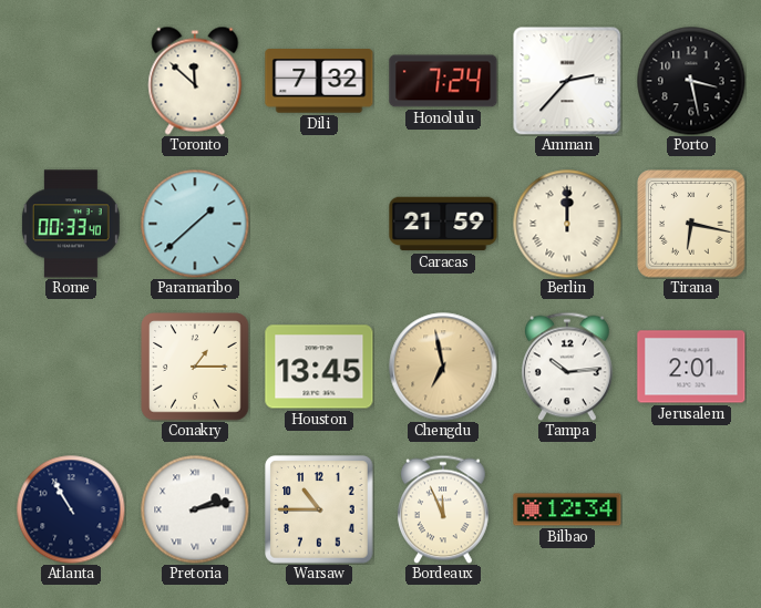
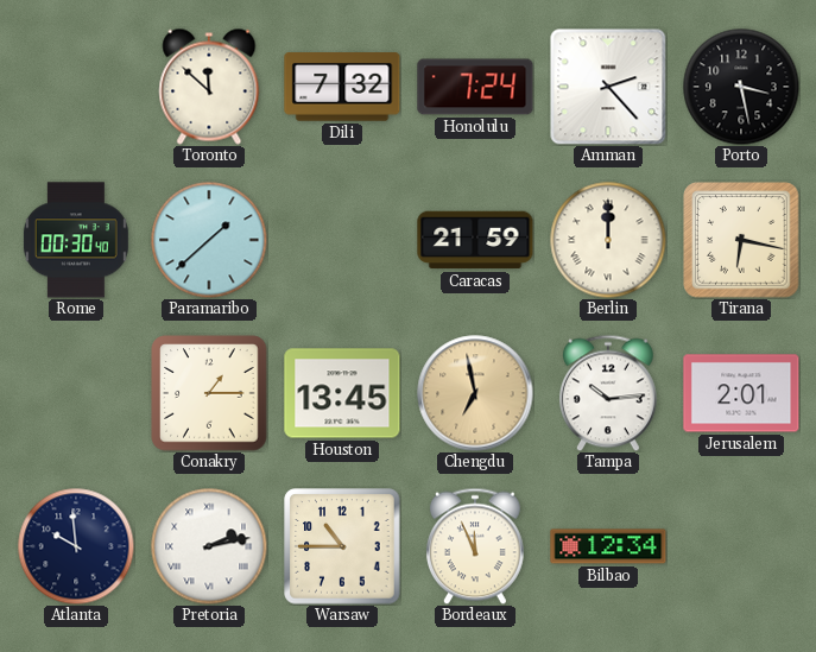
Amman: 2:37 -> 2:23
Rome: 00:33 -> 00:30
Atlanta: 10:55 -> 9:59
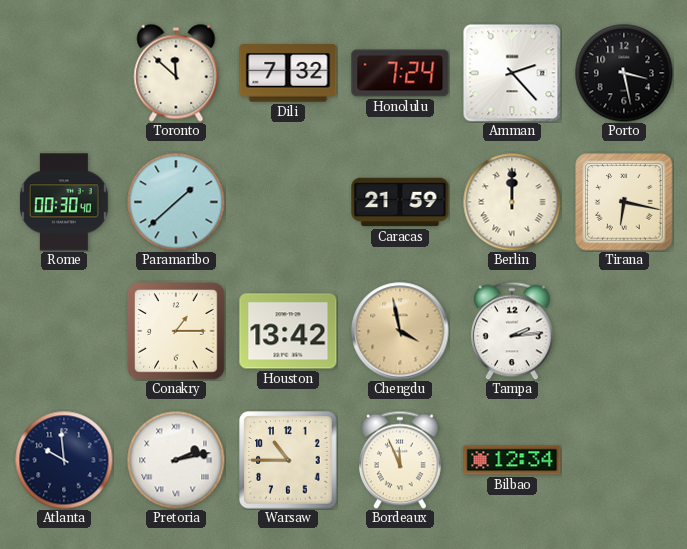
Houston: 13:45 -> 13:42
Chengdu: 6:58 -> 3:58
Tampa: 10:14 -> 2:14
Jerusalem: 2:01 -> none
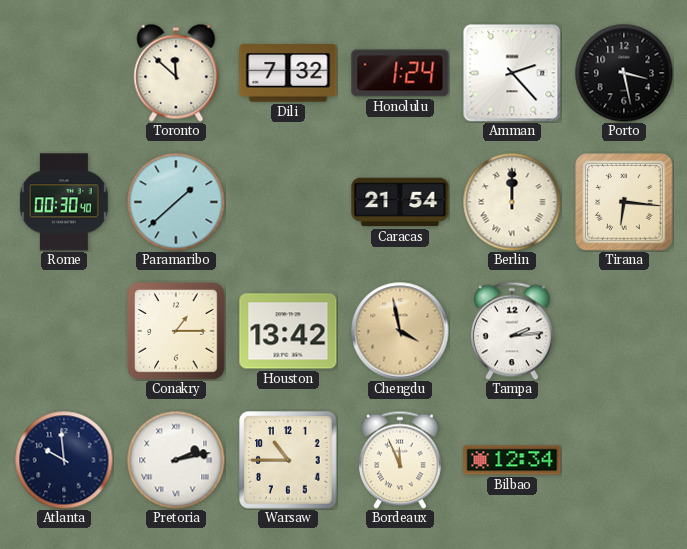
Honolulu: 7:24 -> 1:24
Caracas: 21:59 -> 21:54
Tirana: 6:17 -> 6:16
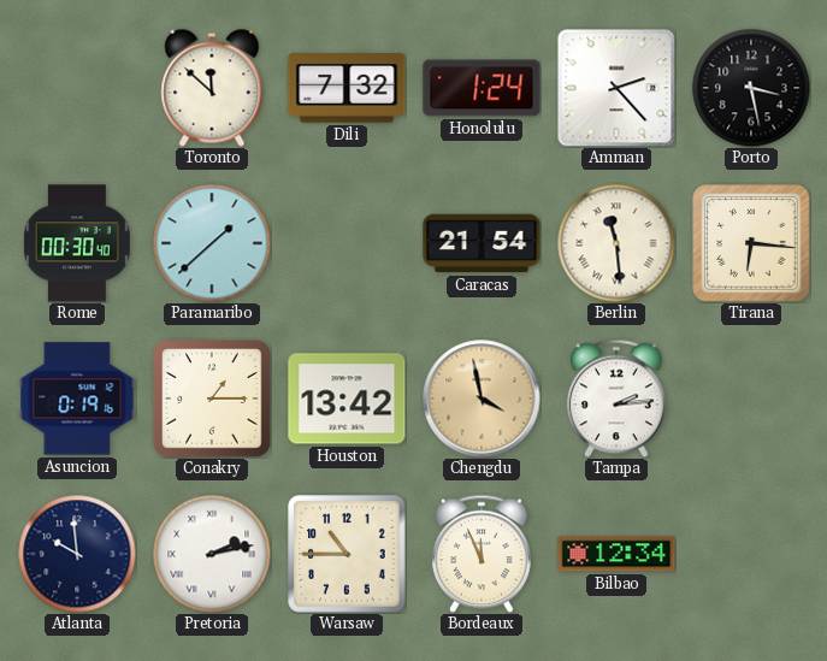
Berlin: 12:00 -> 11:29
Asuncion: none -> 0:19
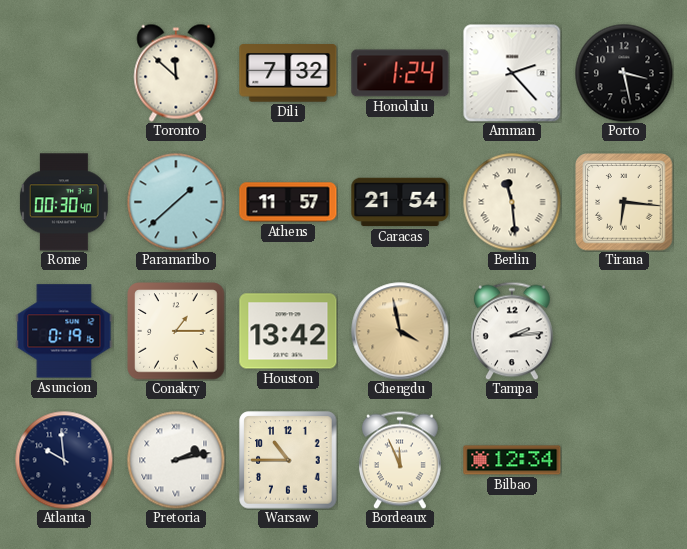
Athens: none -> 11:57
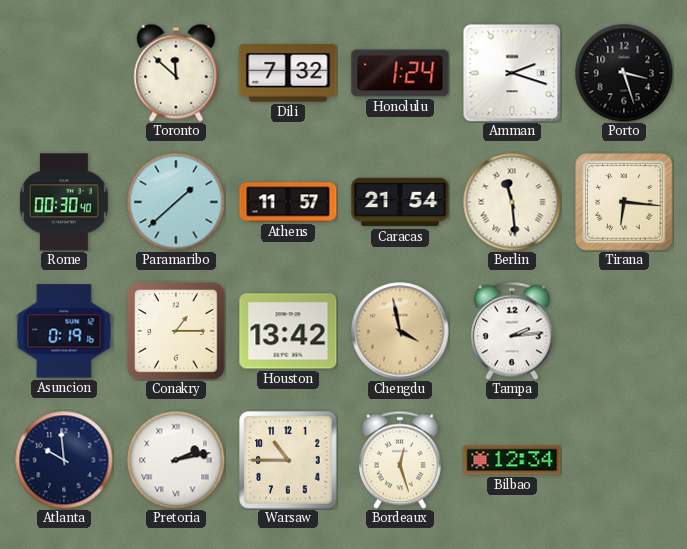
Amman: 2:23 -> 2:18
Porto: 3:28 -> 3:27
Bordeaux: 11:56 -> 12:27
